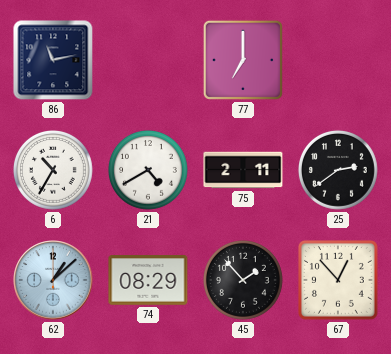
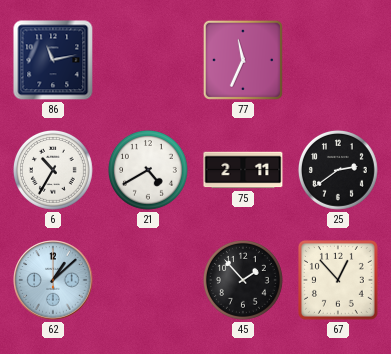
77: 7:00 -> 11:34
74: 08:29 -> none
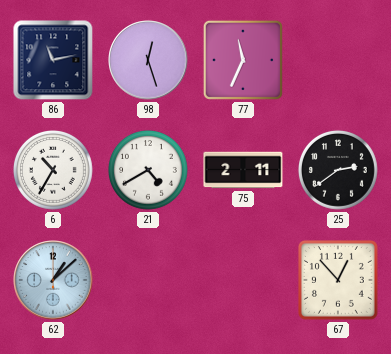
98: none -> 12:27
45: 1:53 -> none
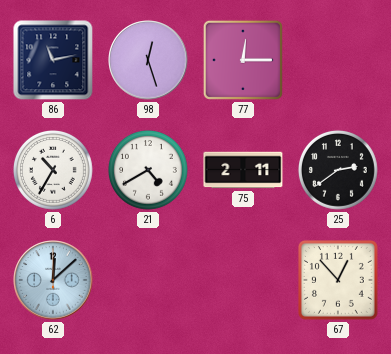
77: 11:34 -> 12:15
62: 1:08 -> 12:08
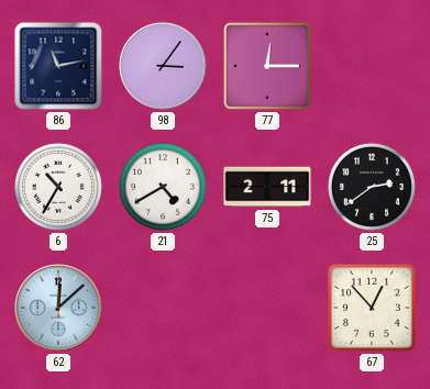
98: 12:27 -> 3:06
